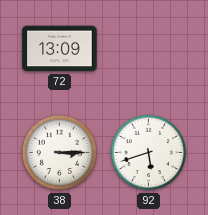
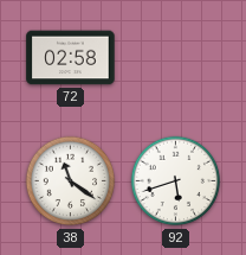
72: 13:09 -> 02:58
38: 3:15 -> 11:21
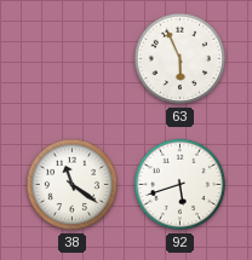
72: 02:58 -> none
63: none -> 5:56
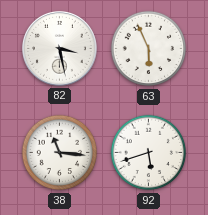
82: none -> 3:28
38: 11:21 -> 11:16
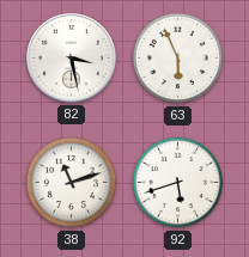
38: 11:16 -> 11:12
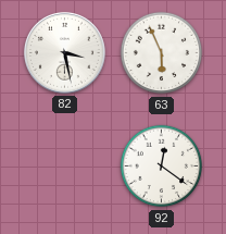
38: 11:12 -> none
92: 5:42 -> 12:21
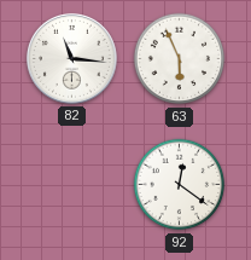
82: 3:28 -> 11:16
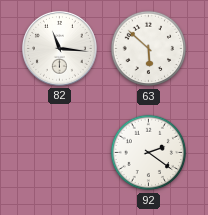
63: 5:56 -> 5:52
92: 12:21 -> 2:21
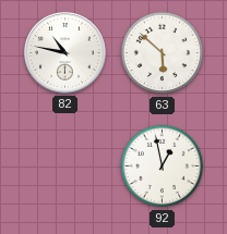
82: 11:16 -> 10:47
92: 2:21 -> 12:58
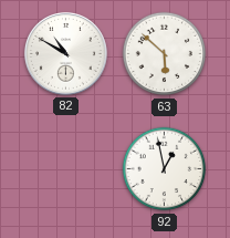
82: 10:47 -> 10:50
